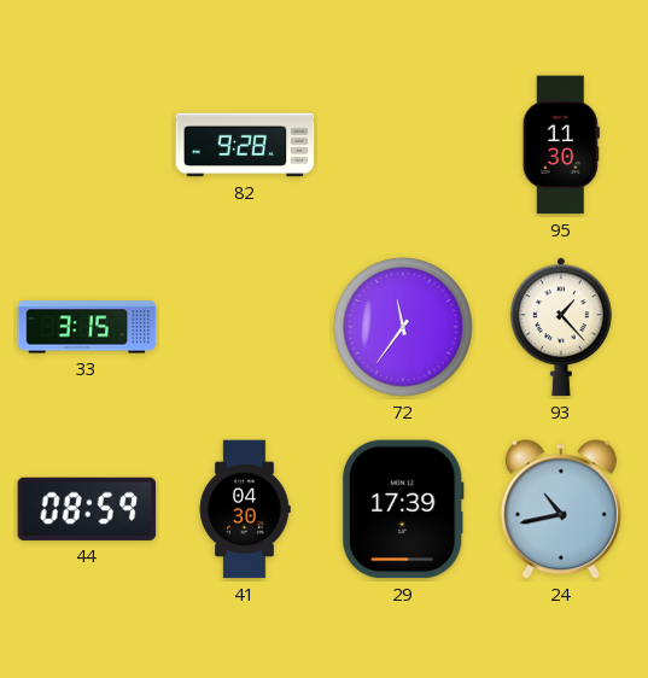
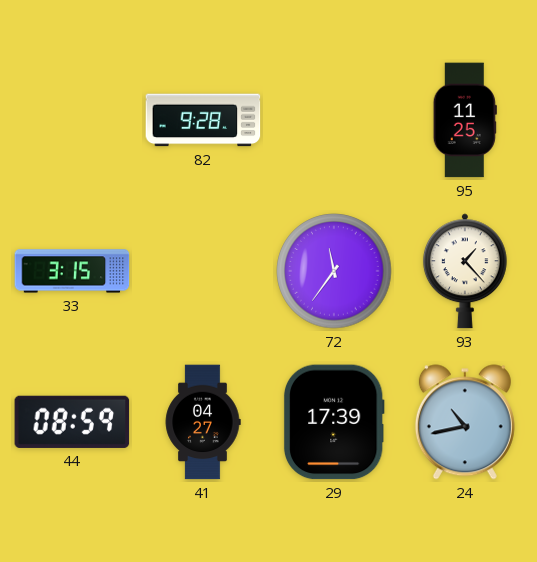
95: 11:30 -> 11:25
41: 04:30 -> 04:27
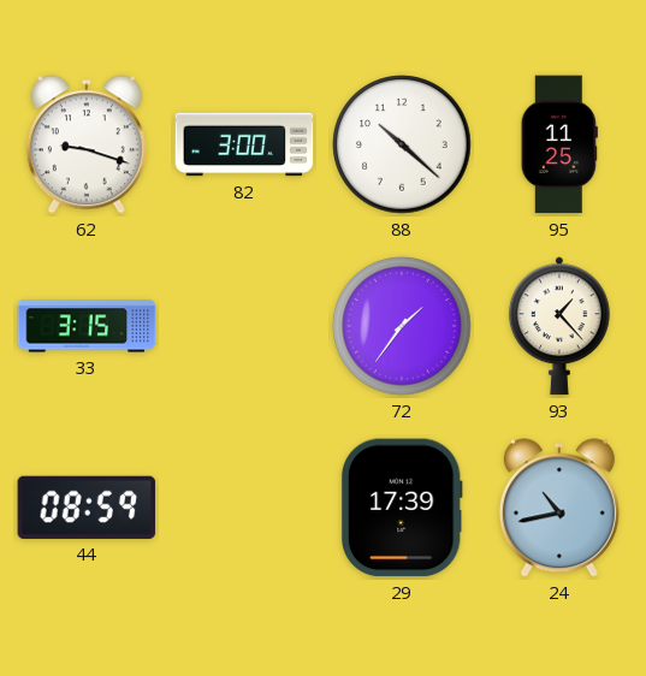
62: none -> 9:18
82: 9:28 -> 3:00
88: none -> 10:22
72: 11:36 -> 1:36
41: 04:27 -> none
